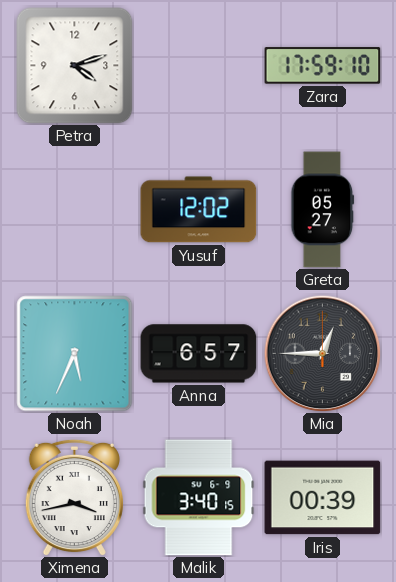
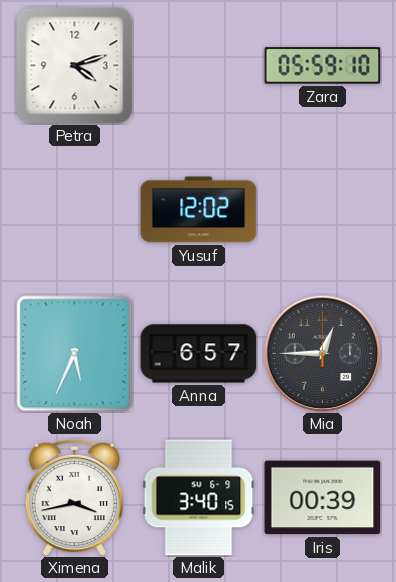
Zara: 17:59 -> 05:59
Greta: 05:27 -> none
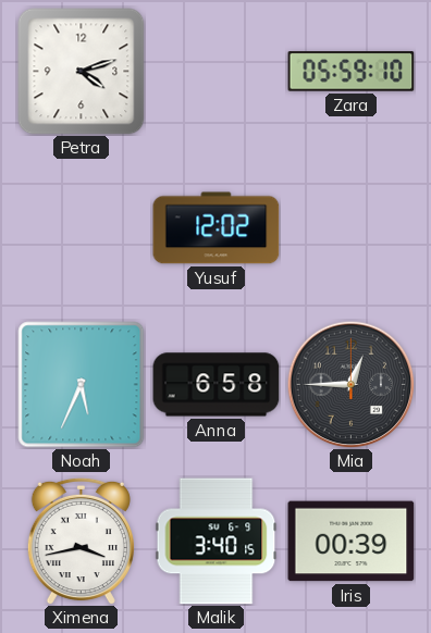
Anna: 6:57 -> 6:58
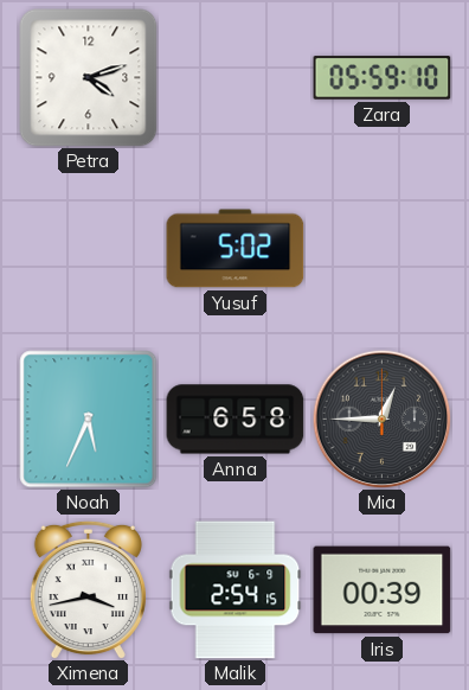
Yusuf: 12:02 -> 5:02
Malik: 3:40 -> 2:54
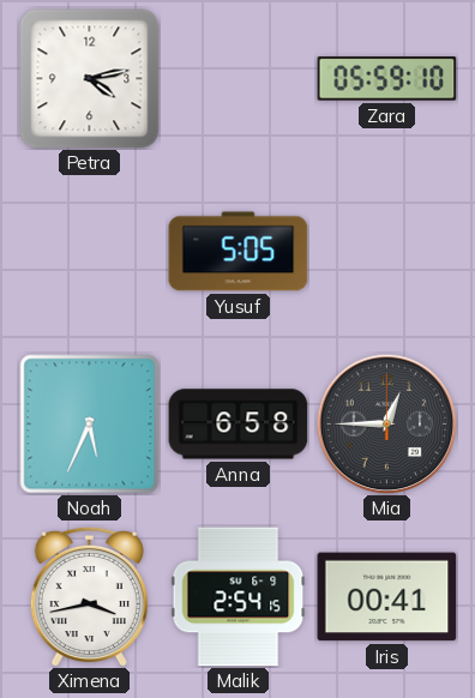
Petra: 4:12 -> 4:13
Yusuf: 5:02 -> 5:05
Iris: 00:39 -> 00:41
